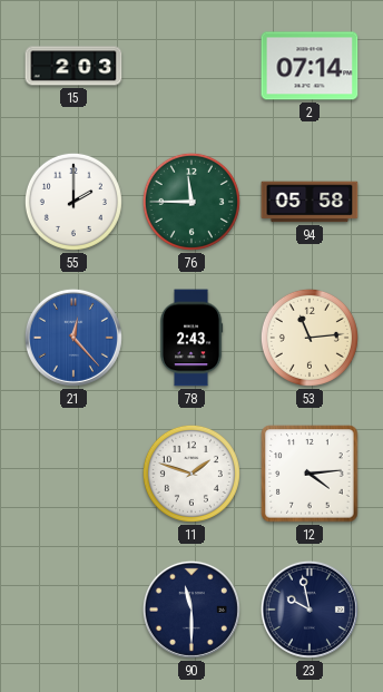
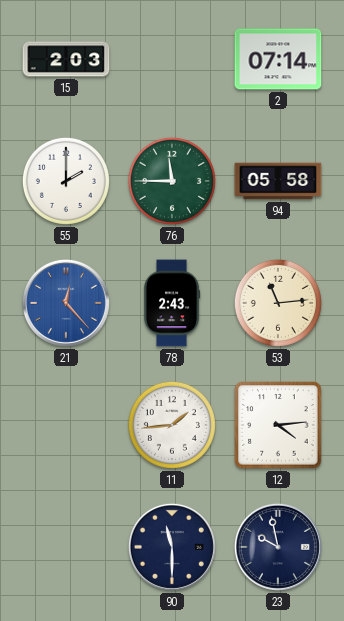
11: 1:48 -> 1:44
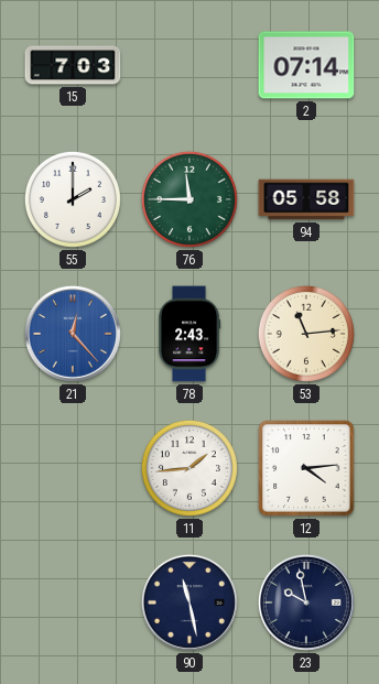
15: 2:03 -> 7:03
90: 11:30 -> 11:28
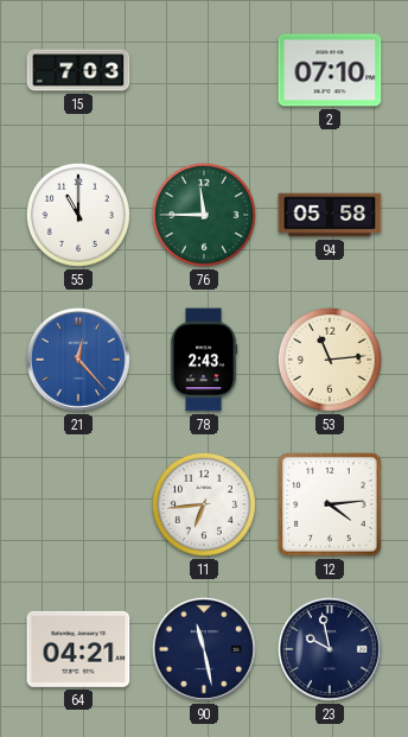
2: 07:14 -> 07:10
55: 2:00 -> 11:00
11: 1:44 -> 6:44
64: none -> 04:21
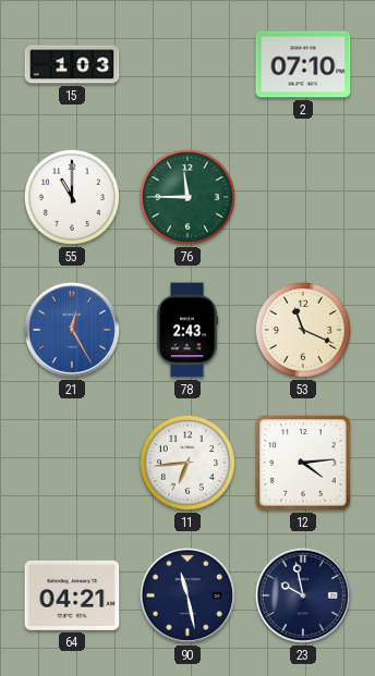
15: 7:03 -> 1:03
94: 05:58 -> none
21: 12:23 -> 12:25
53: 11:14 -> 11:19
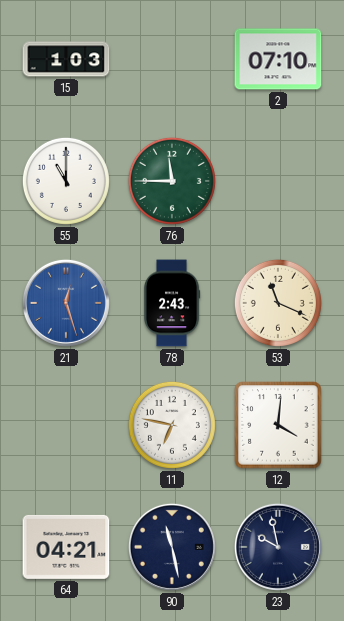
21: 12:25 -> 12:27
11: 6:44 -> 6:47
12: 4:14 -> 4:01
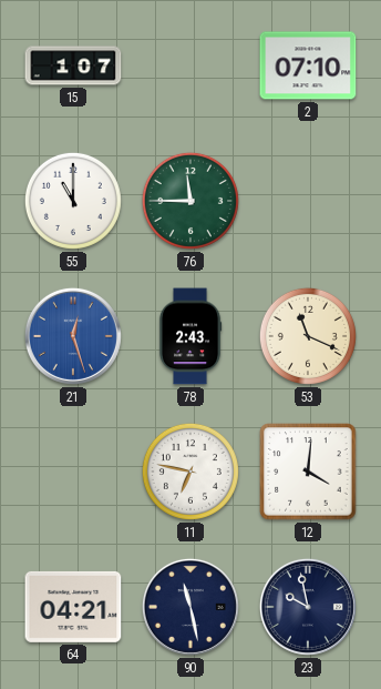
15: 1:03 -> 1:07
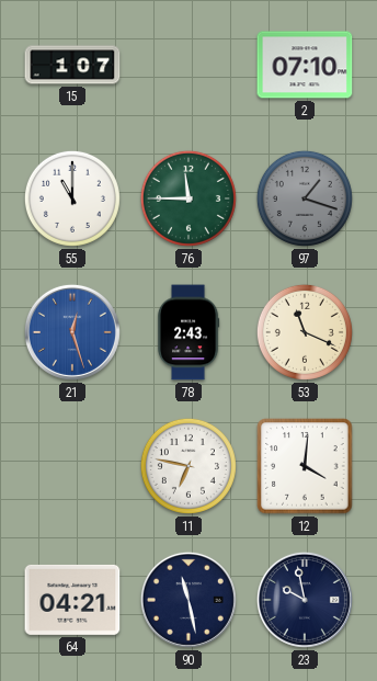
97: none -> 1:18
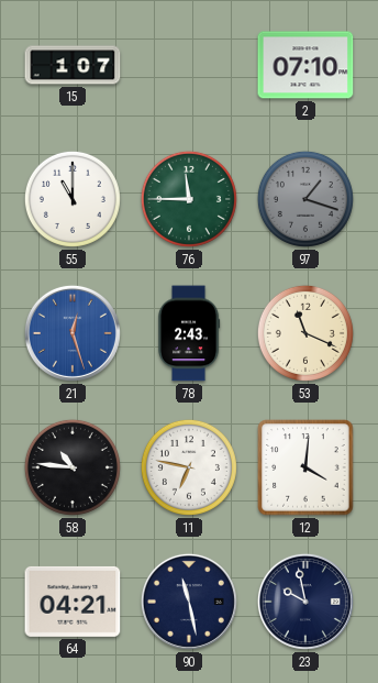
58: none -> 10:46
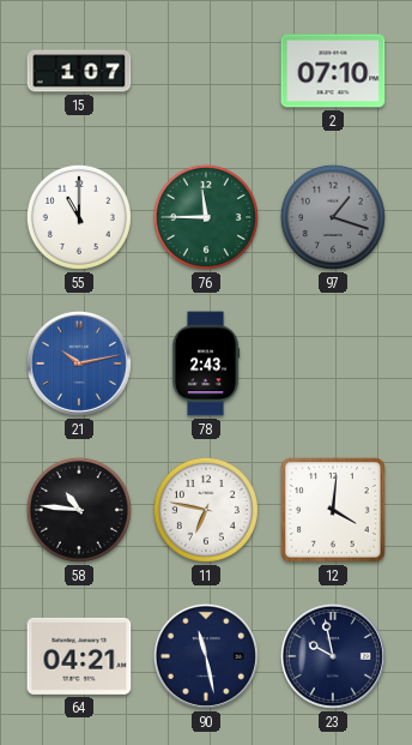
21: 12:27 -> 10:13
53: 11:19 -> none
